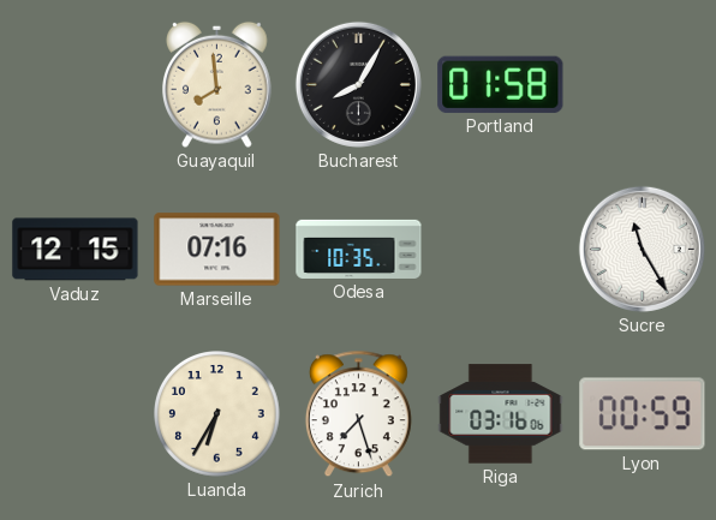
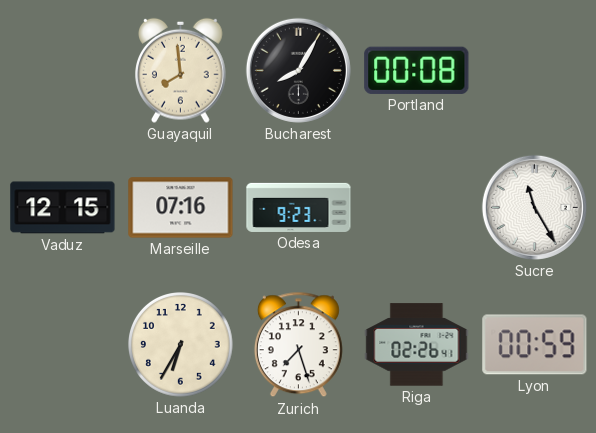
Portland: 01:58 -> 00:08
Odesa: 10:35 -> 9:23
Riga: 03:16 -> 02:26
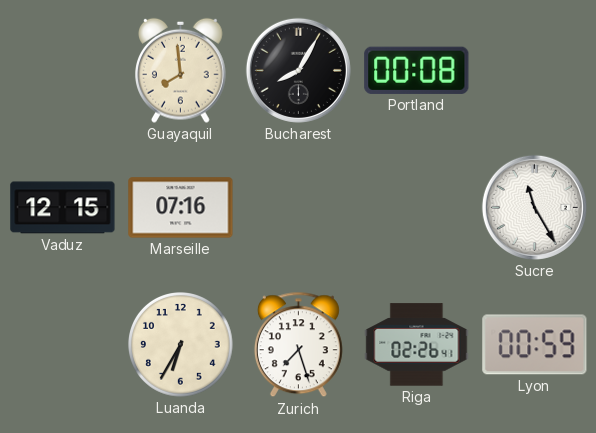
Odesa: 9:23 -> none
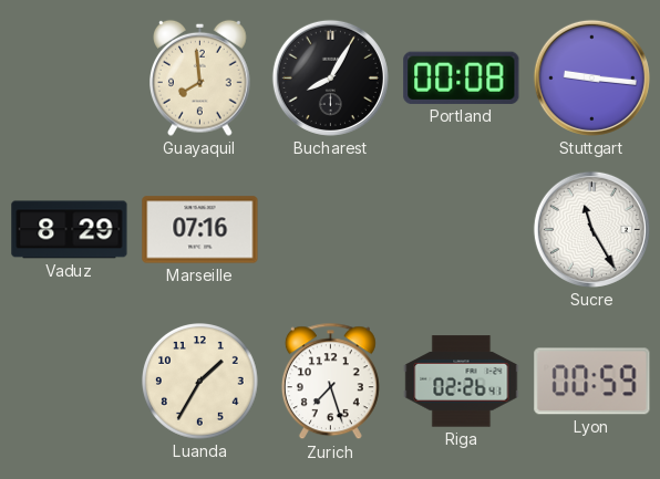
Stuttgart: none -> 9:16
Vaduz: 12:15 -> 8:29
Luanda: 6:35 -> 1:35
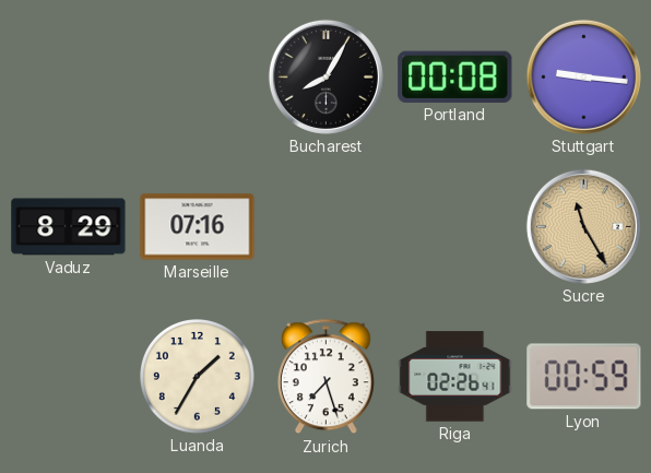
Guayaquil: 7:59 -> none
Sucre dial: white -> champagne
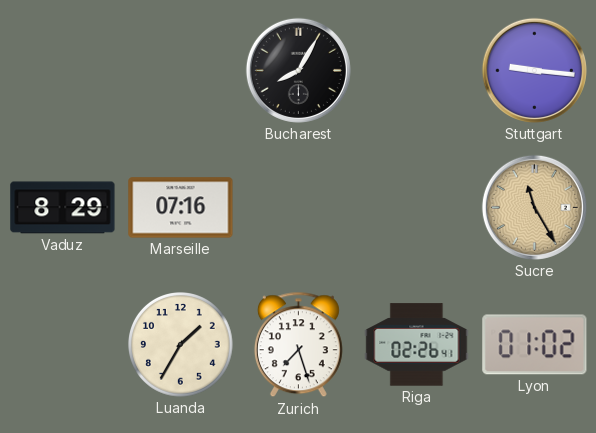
Portland: 00:08 -> none
Lyon: 00:59 -> 01:02
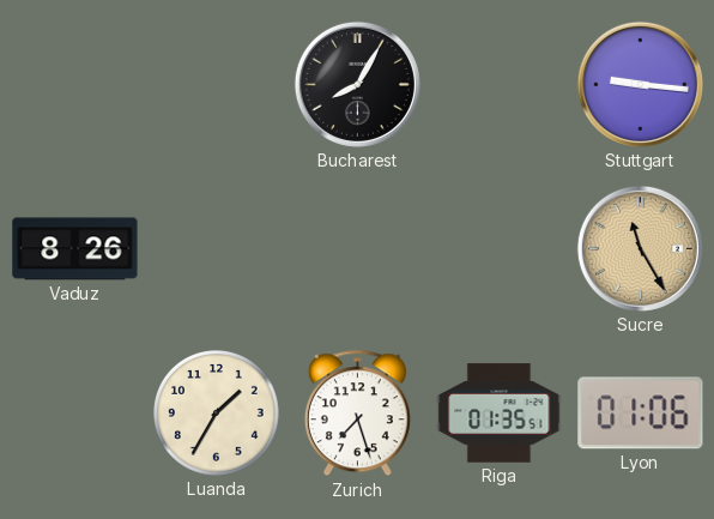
Vaduz: 8:29 -> 8:26
Marseille: 07:16 -> none
Riga: 02:26 -> 01:35
Lyon: 01:02 -> 01:06
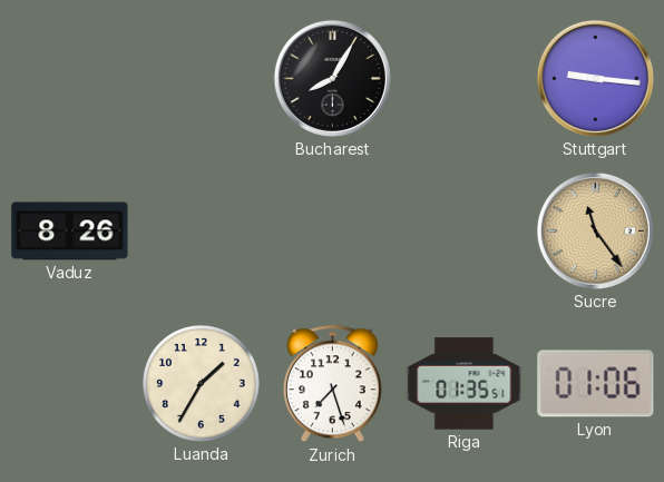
Sucre: 11:25 -> 11:24
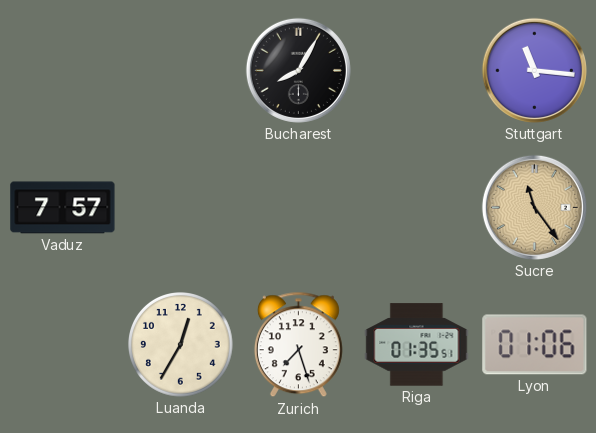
Stuttgart: 9:16 -> 11:16
Vaduz: 8:26 -> 7:57
Luanda: 1:35 -> 12:35
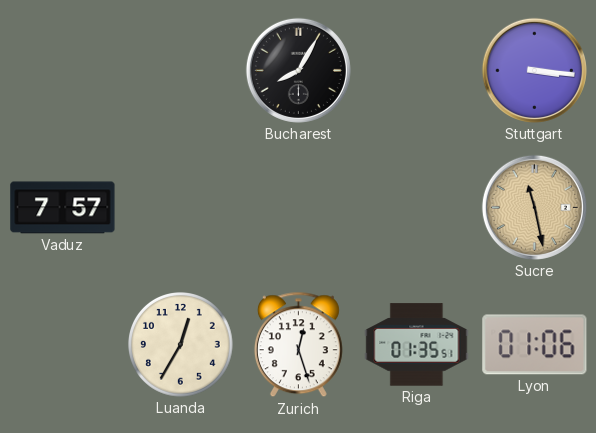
Stuttgart: 11:16 -> 3:16
Sucre: 11:24 -> 11:28
Zurich: 7:27 -> 12:27
